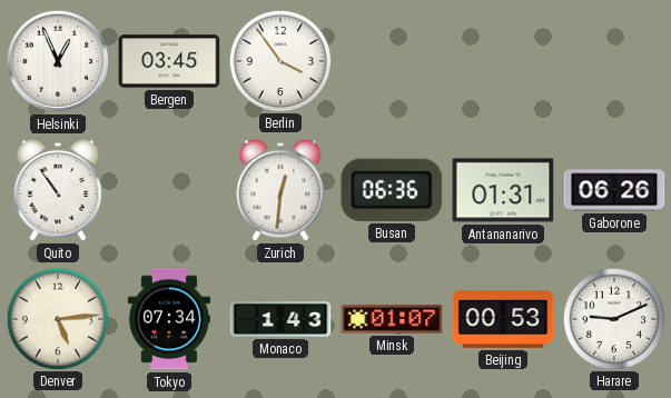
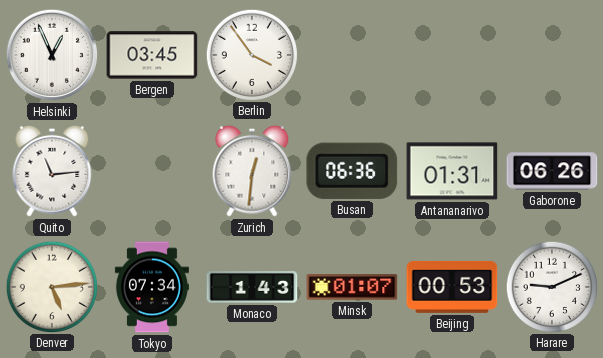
Quito: 10:54 -> 11:14
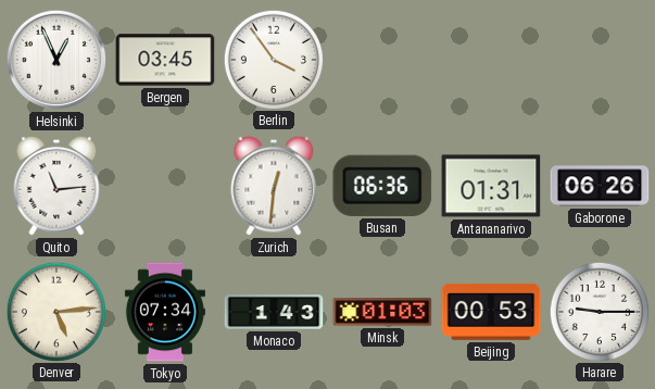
Minsk: 01:07 -> 01:03
Harare: 9:11 -> 9:15
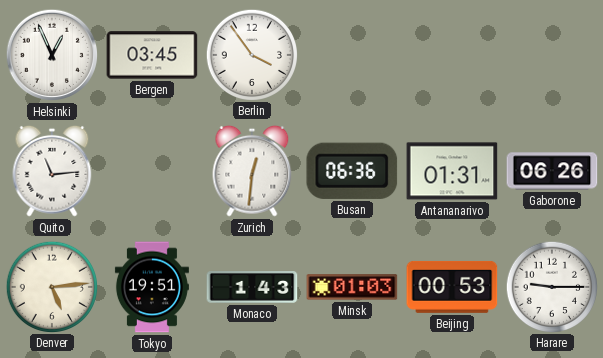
Tokyo: 07:34 -> 19:51
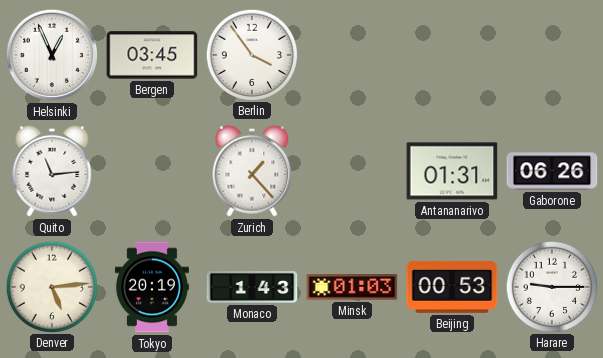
Zurich: 12:31 -> 1:23
Busan: 06:36 -> none
Tokyo: 19:51 -> 20:19
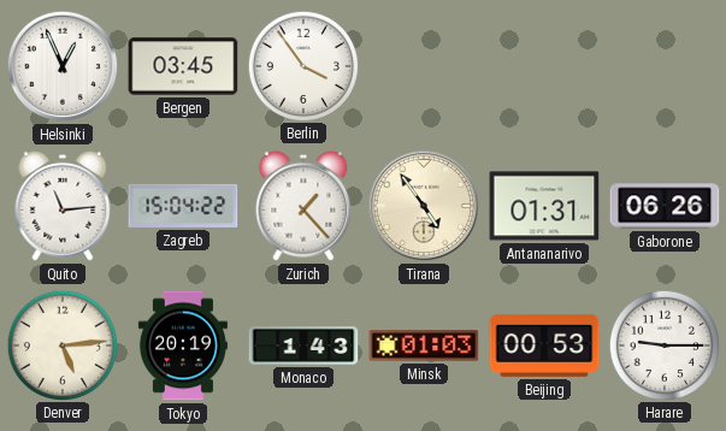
Zagreb: none -> 15:04
Tirana: none -> 4:54
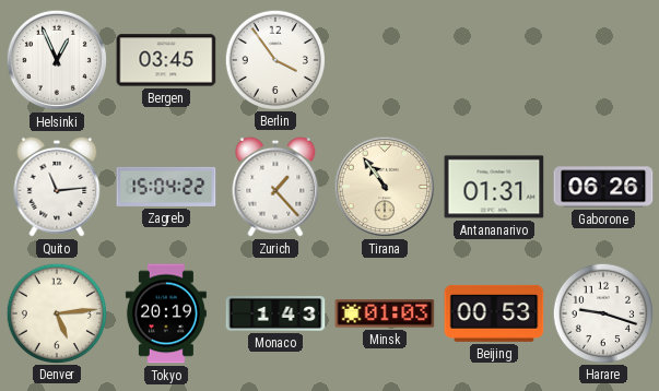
Tirana: 4:54 -> 10:54
Harare: 9:15 -> 9:18
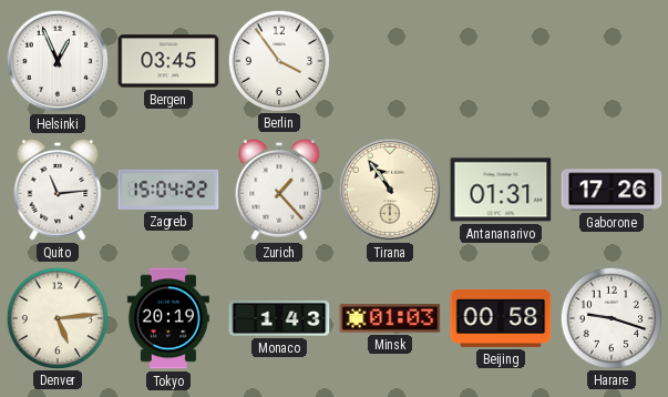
Gaborone: 06:26 -> 17:26
Beijing: 00:53 -> 00:58
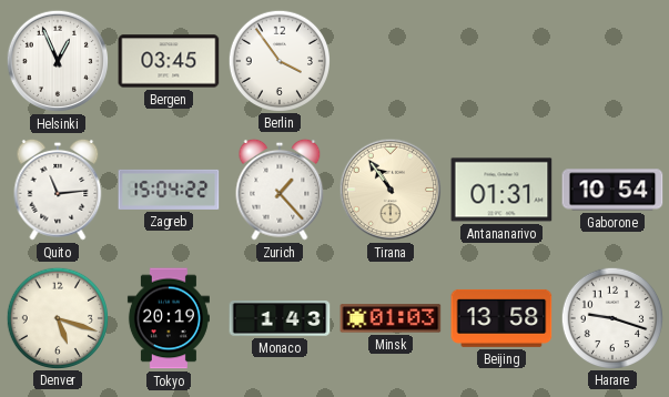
Gaborone: 17:26 -> 10:54
Denver: 5:14 -> 5:18
Beijing: 00:58 -> 13:58
